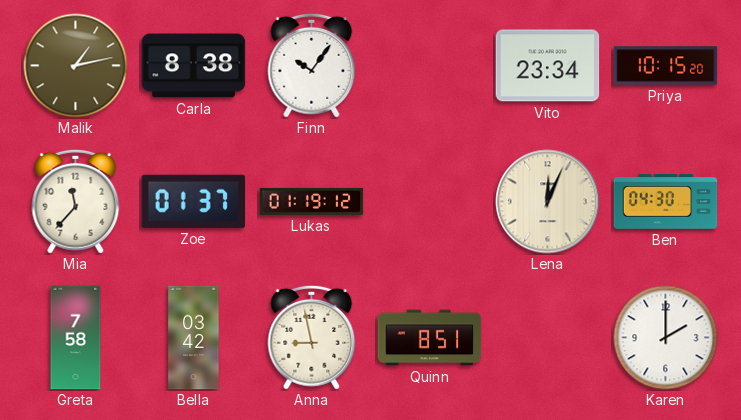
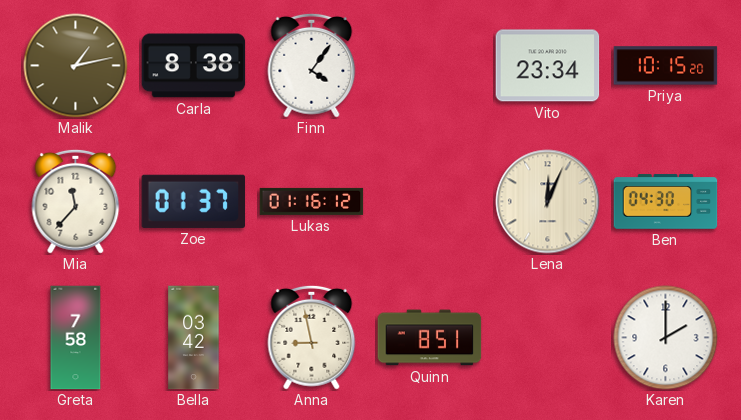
Finn: 10:06 -> 4:06
Lukas: 01:19 -> 01:16
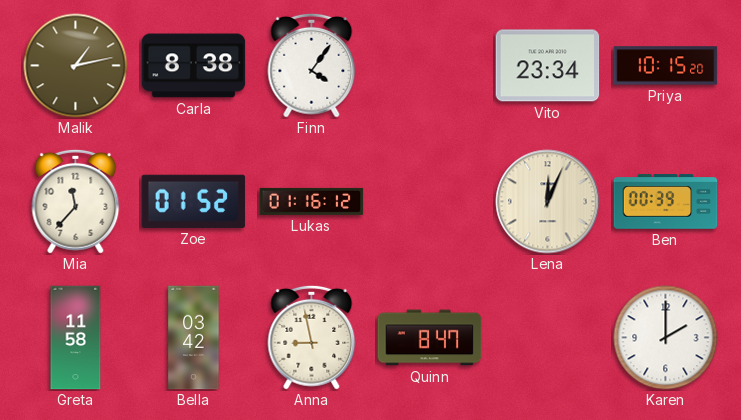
Zoe: 01:37 -> 01:52
Ben: 04:30 -> 00:39
Greta: 7:58 -> 11:58
Quinn: 8:51 -> 8:47
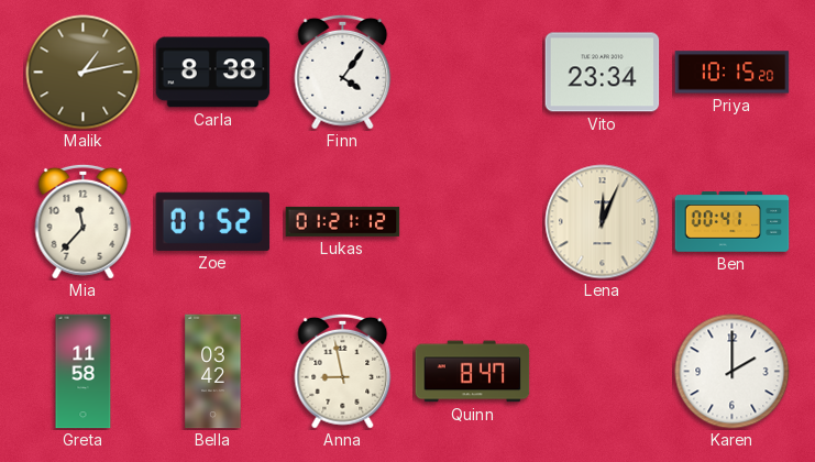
Lukas: 01:16 -> 01:21
Ben: 00:39 -> 00:41
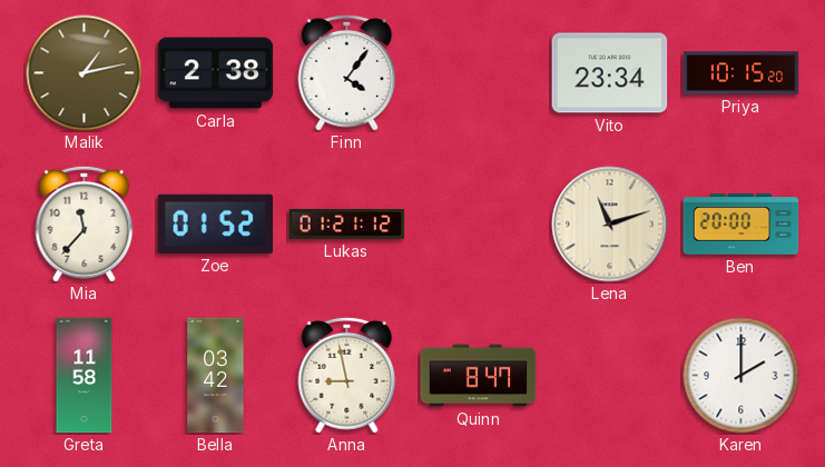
Carla: 8:38 -> 2:38
Lena: 12:04 -> 11:12
Ben: 00:41 -> 20:00
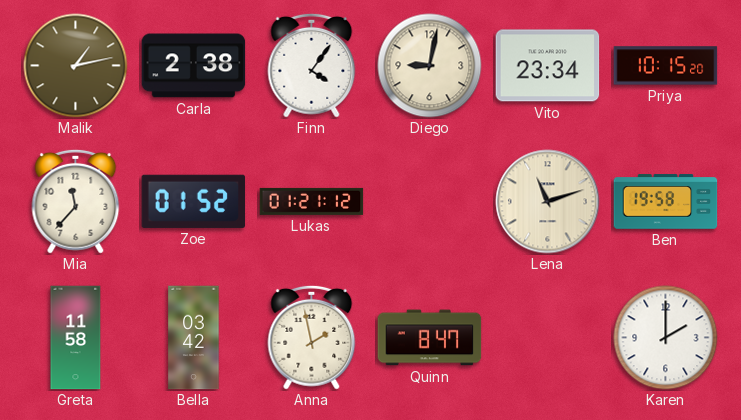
Diego: none -> 9:02
Ben: 20:00 -> 19:58
Anna: 8:58 -> 1:58
